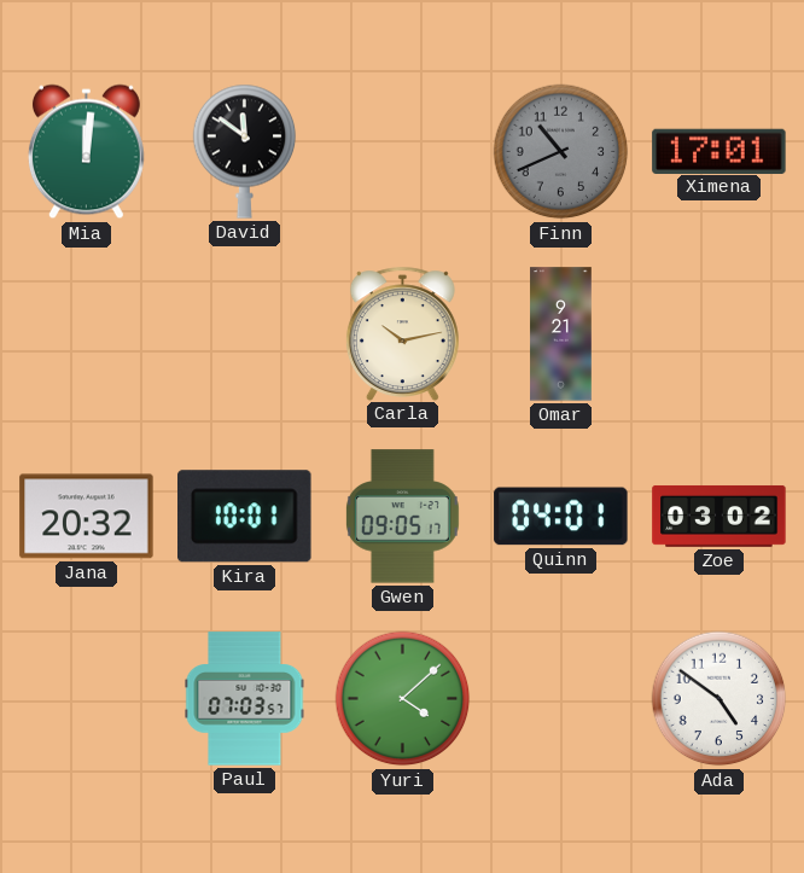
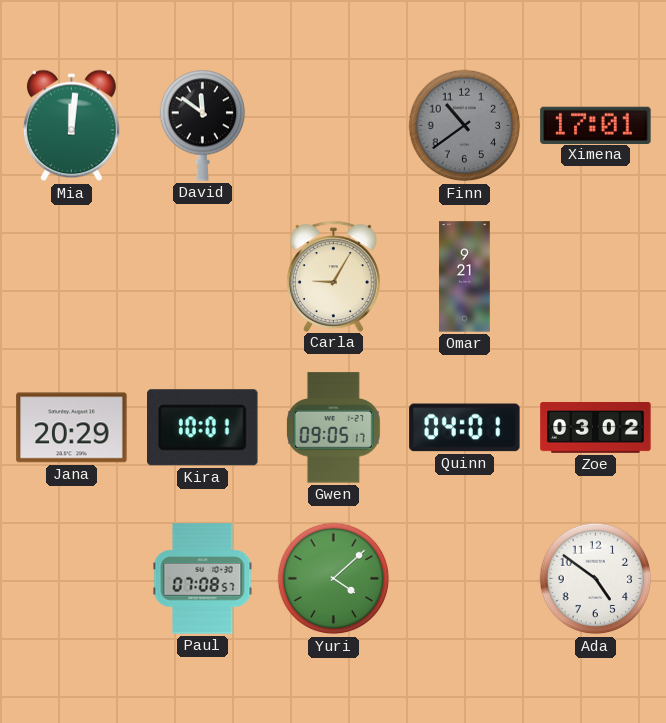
Finn: 10:41 -> 10:39
Carla: 10:13 -> 9:05
Jana: 20:32 -> 20:29
Paul: 07:03 -> 07:08
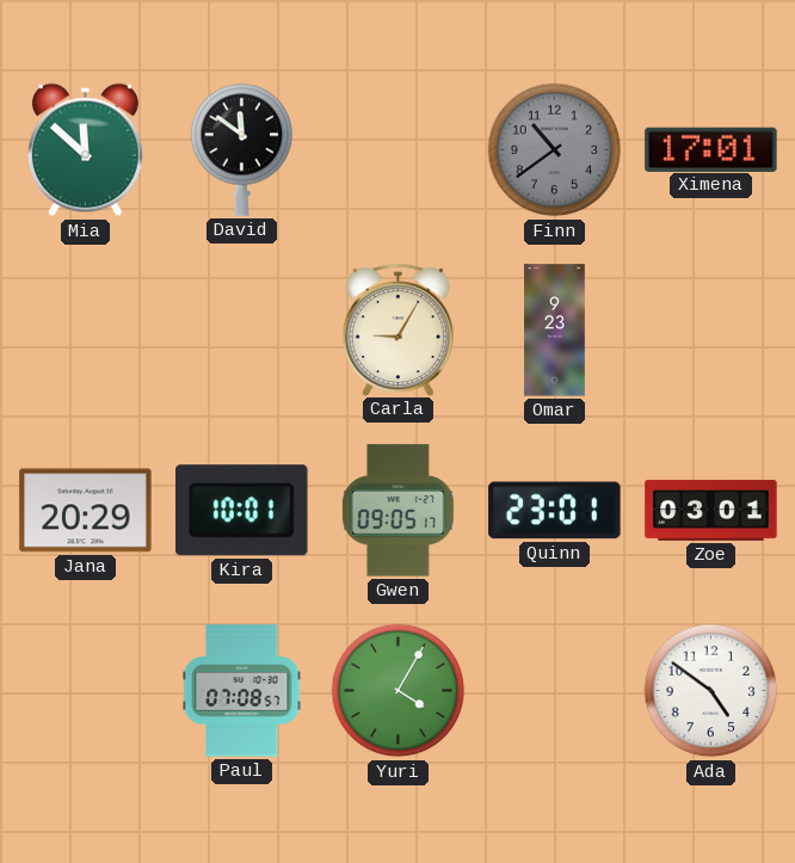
Mia: 12:01 -> 11:52
Omar: 9:21 -> 9:23
Quinn: 04:01 -> 23:01
Zoe: 03:02 -> 03:01
Yuri: 4:08 -> 4:05
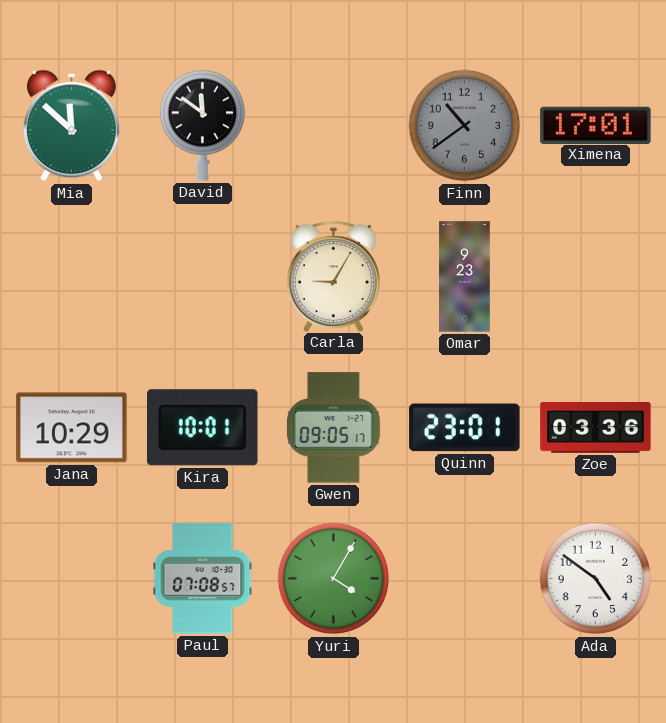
Jana: 20:29 -> 10:29
Zoe: 03:01 -> 03:36
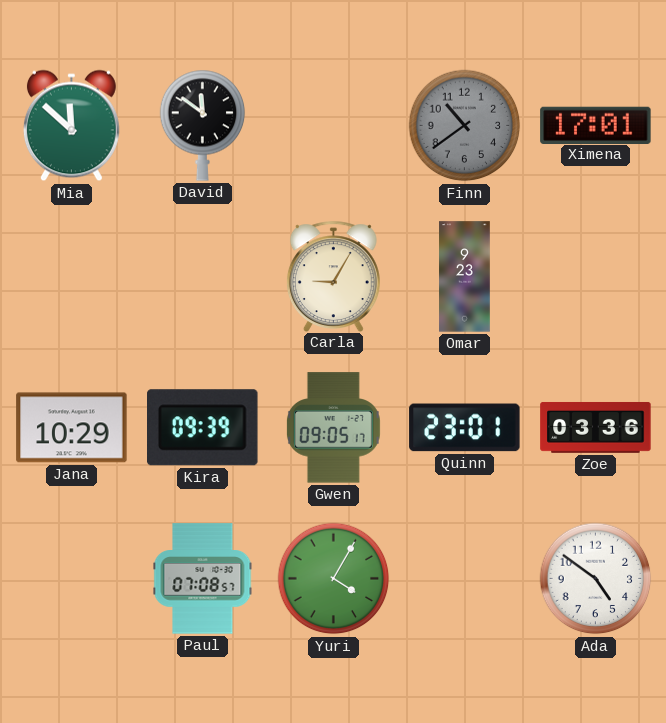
Kira: 10:01 -> 09:39
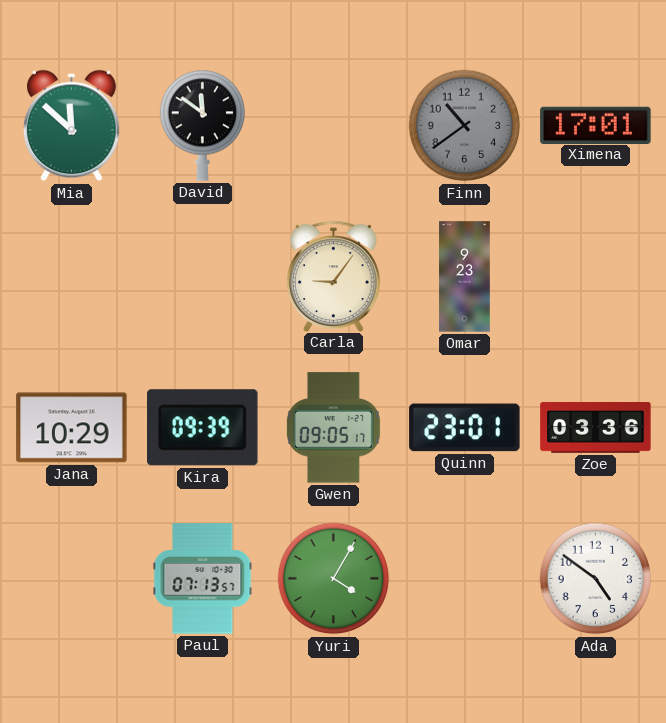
Carla: 9:05 -> 9:06
Paul: 07:08 -> 07:13
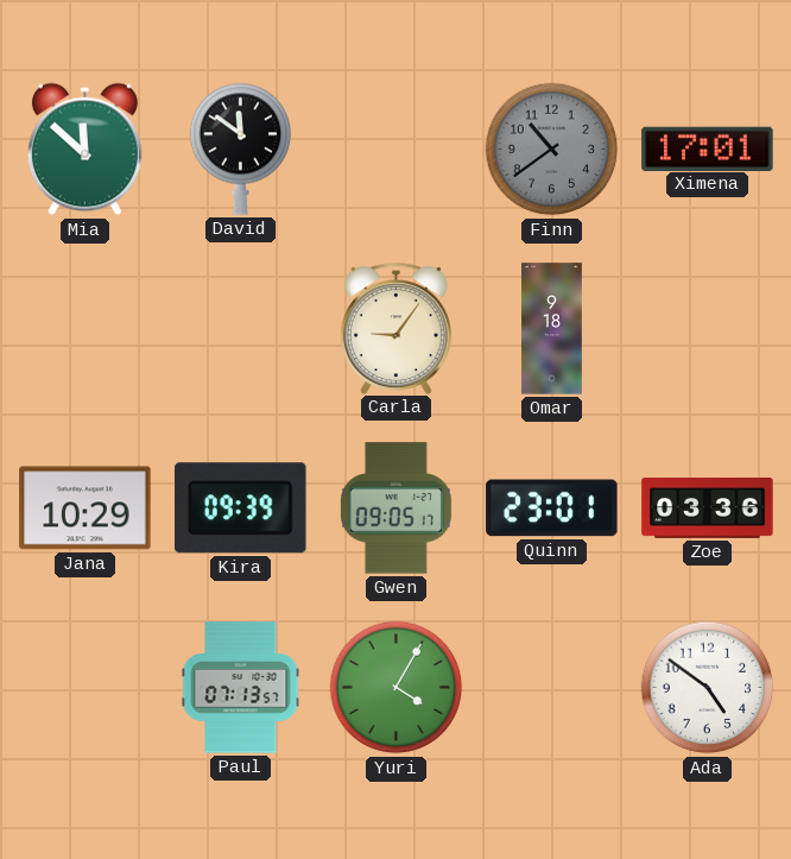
Omar: 9:23 -> 9:18
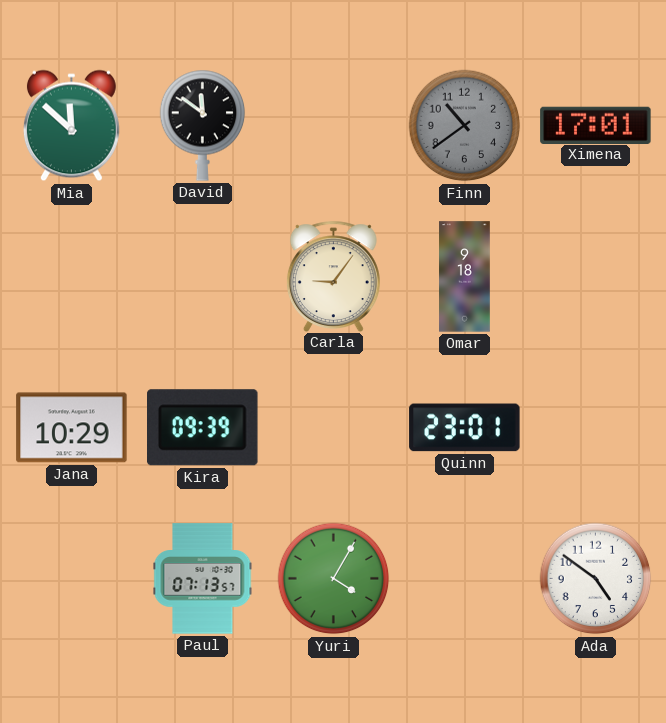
Gwen: 09:05 -> none
Zoe: 03:36 -> none
